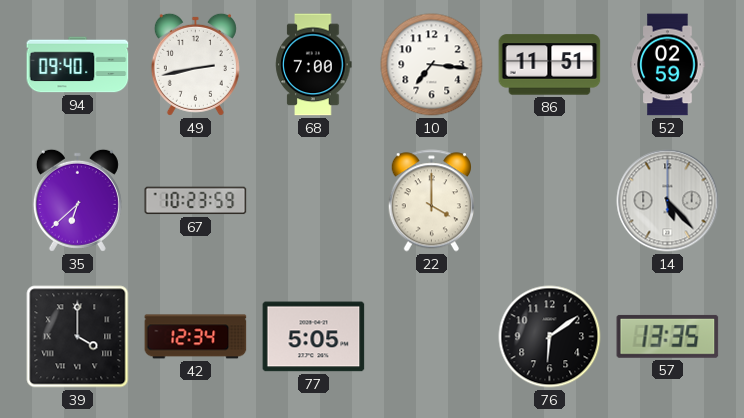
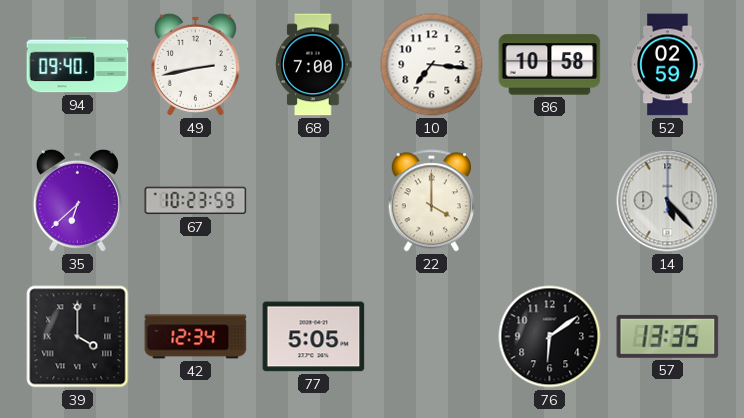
86: 11:51 -> 10:58
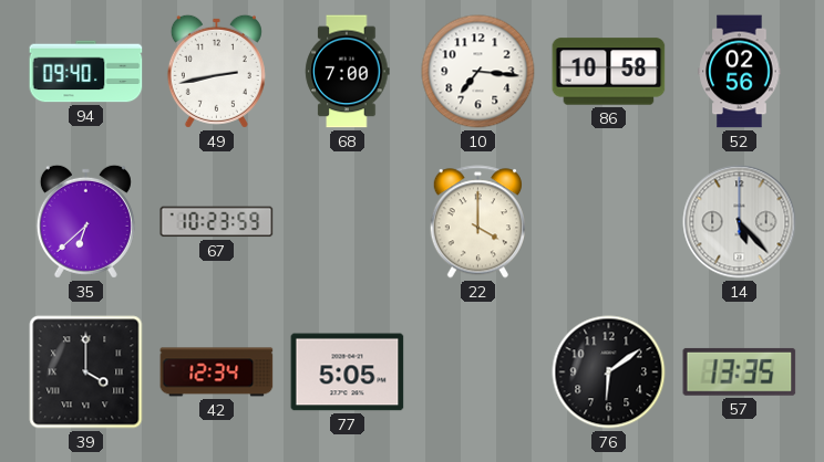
52: 02:59 -> 02:56
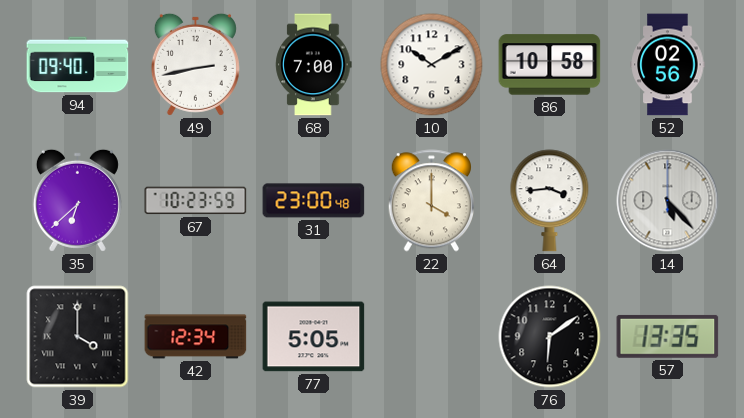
10: 7:16 -> 10:10
31: none -> 23:00
64: none -> 3:44
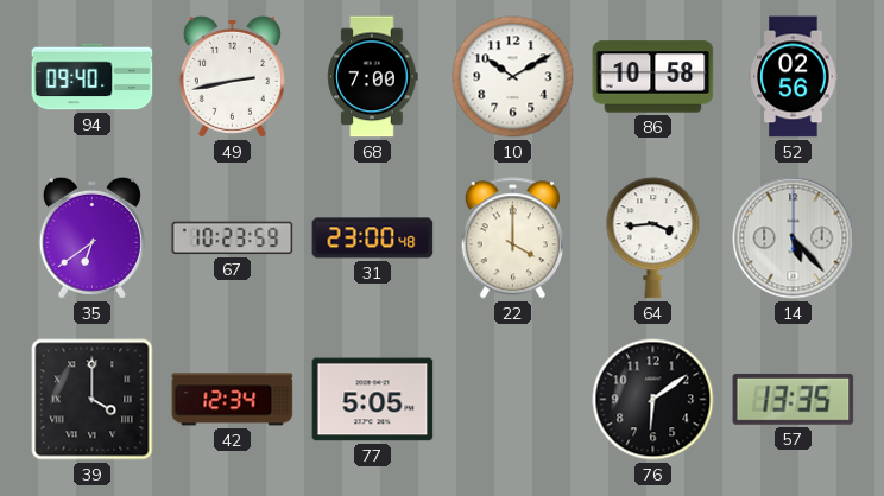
35: 6:38 -> 6:39
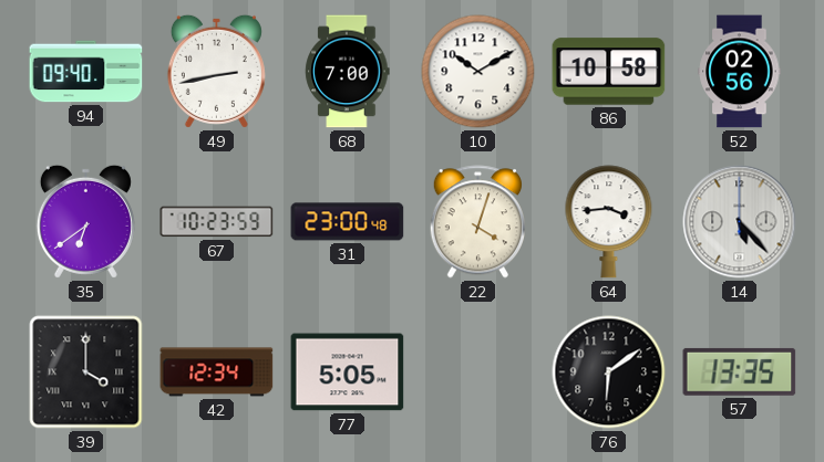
22: 4:00 -> 4:03
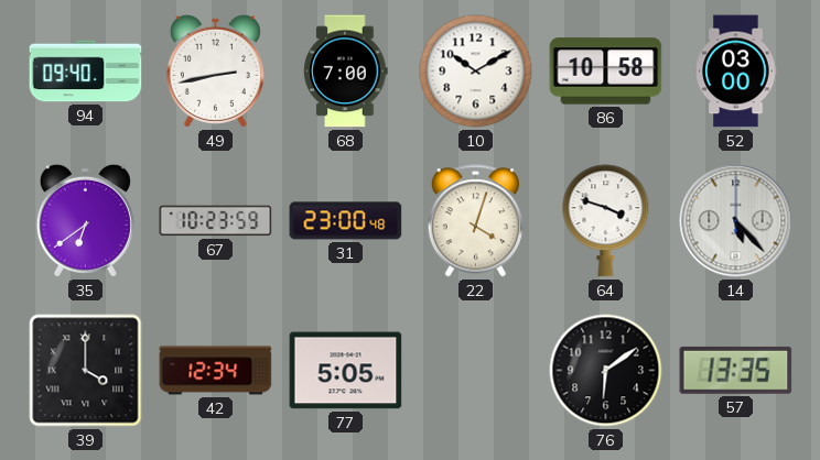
52: 02:56 -> 03:00
64: 3:44 -> 3:48
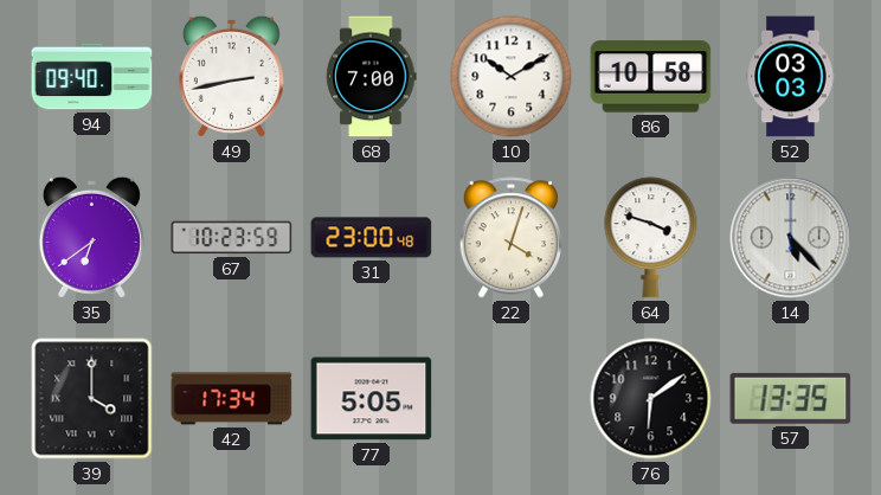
52: 03:00 -> 03:03
42: 12:34 -> 17:34
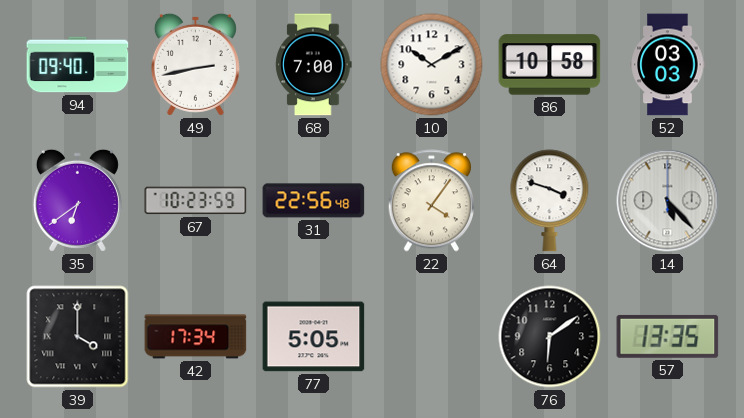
31: 23:00 -> 22:56
22: 4:03 -> 4:06
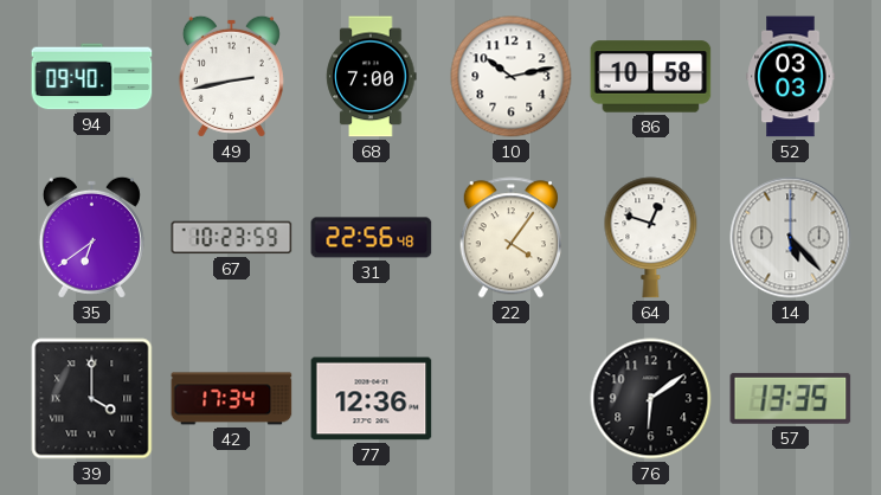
10: 10:10 -> 10:13
64: 3:48 -> 12:48
77: 5:05 -> 12:36
